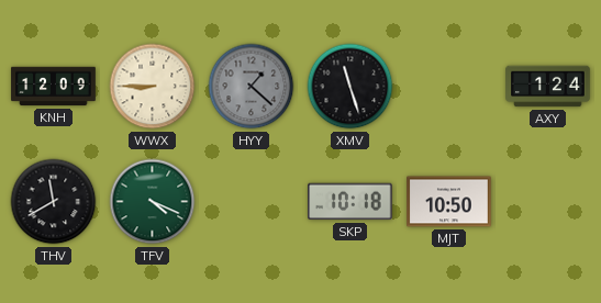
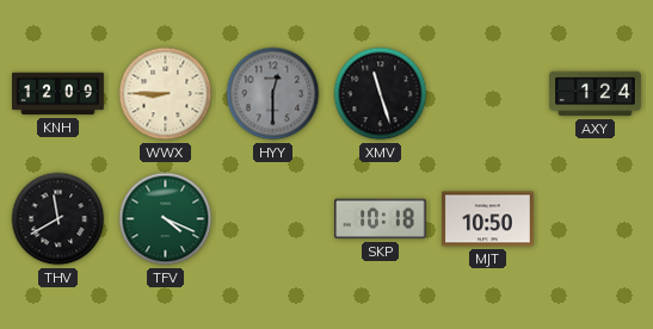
HYY: 1:22 -> 12:30
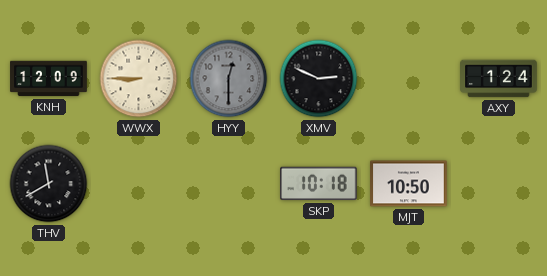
XMV: 11:27 -> 2:49
TFV: 4:19 -> none
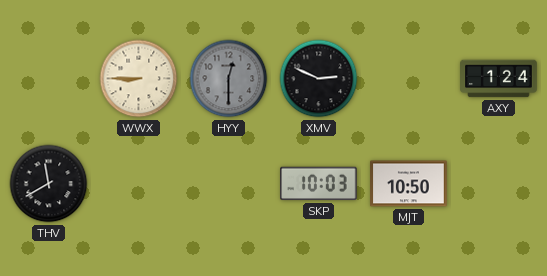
KNH: 12:09 -> none
SKP: 10:18 -> 10:03
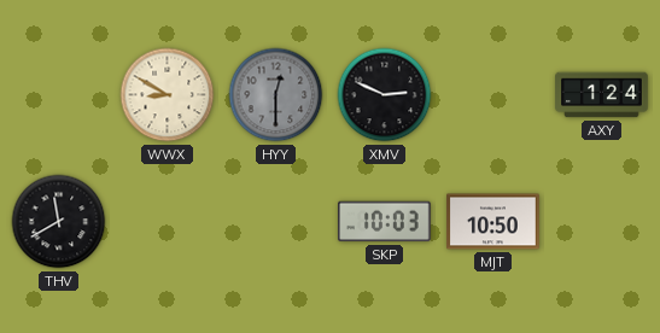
WWX: 8:45 -> 8:50
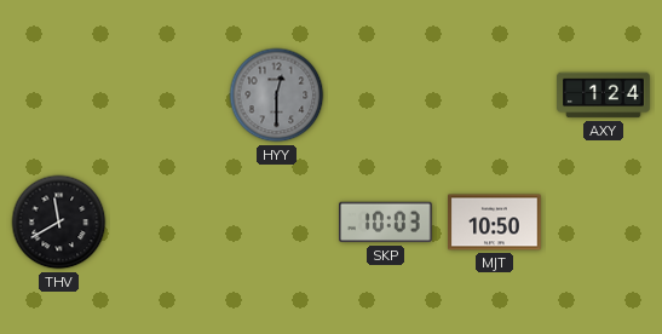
WWX: 8:50 -> none
XMV: 2:49 -> none
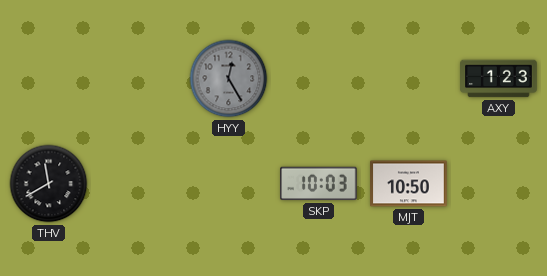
HYY: 12:30 -> 12:25
AXY: 1:24 -> 1:23
